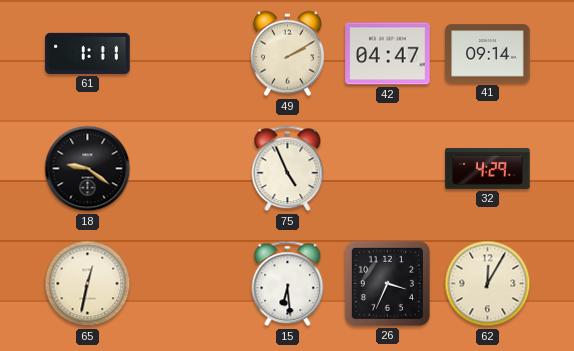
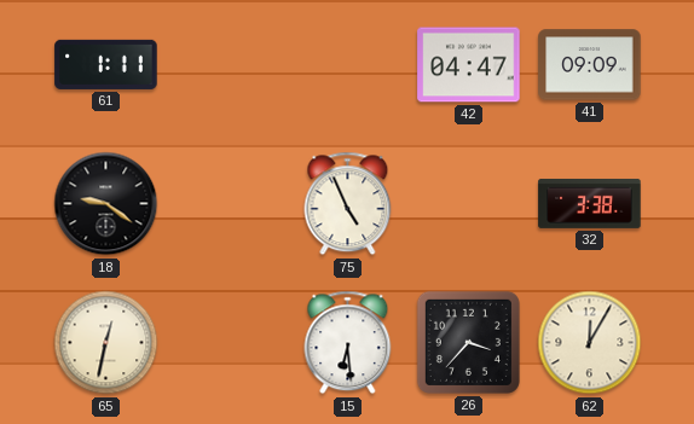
49: 2:10 -> none
41: 09:14 -> 09:09
32: 4:29 -> 3:38
26: 3:34 -> 3:37
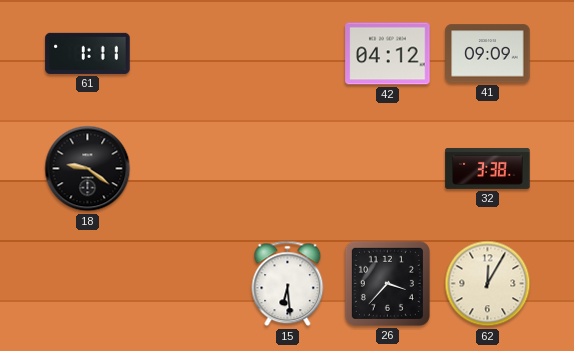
42: 04:47 -> 04:12
75: 4:56 -> none
65: 12:32 -> none
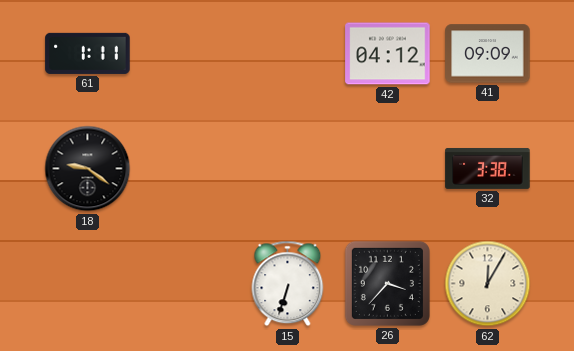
15: 6:29 -> 6:33
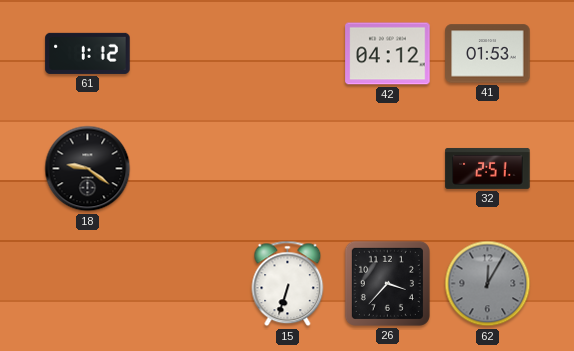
61: 1:11 -> 1:12
41: 09:09 -> 01:53
32: 3:38 -> 2:51
62 dial: cream -> grey
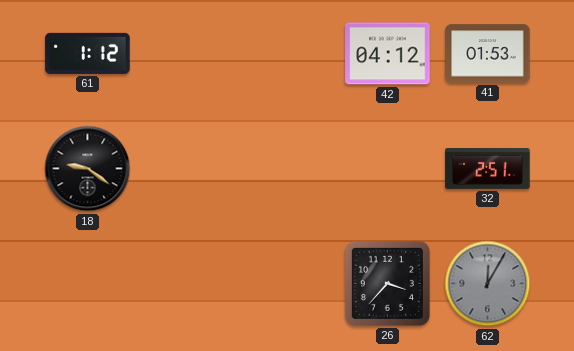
15: 6:33 -> none
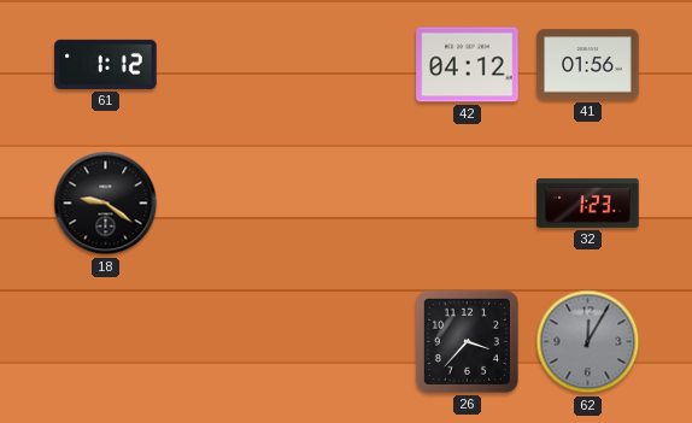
41: 01:53 -> 01:56
32: 2:51 -> 1:23
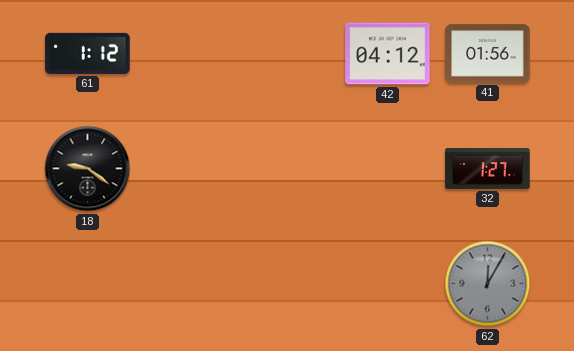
32: 1:23 -> 1:27
26: 3:37 -> none
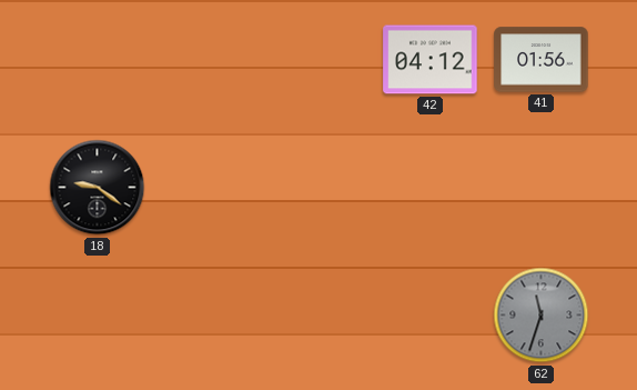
61: 1:12 -> none
32: 1:27 -> none
62: 12:05 -> 11:33
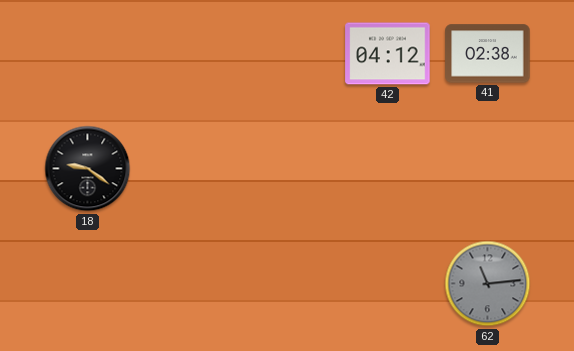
41: 01:56 -> 02:38
62: 11:33 -> 11:14
